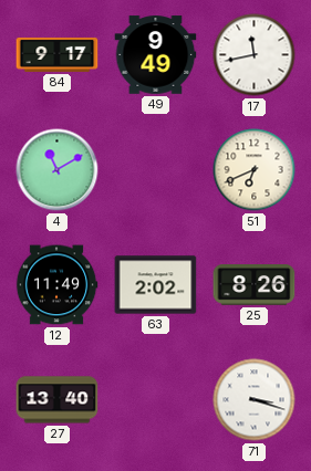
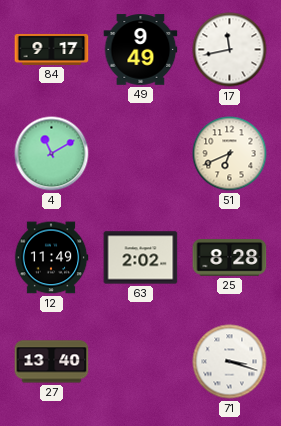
25: 8:26 -> 8:28
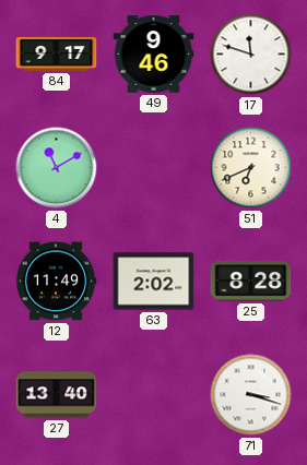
49: 9:49 -> 9:46
17: 11:43 -> 11:48
